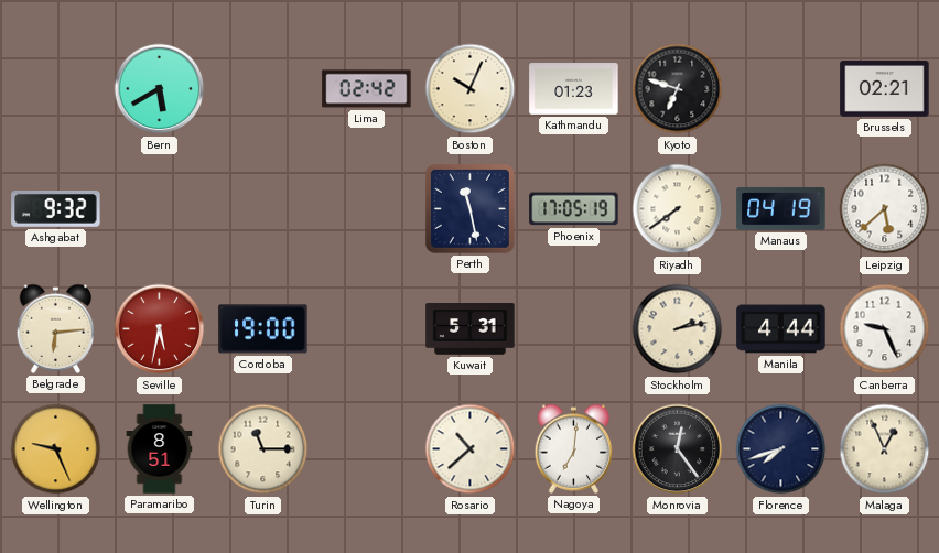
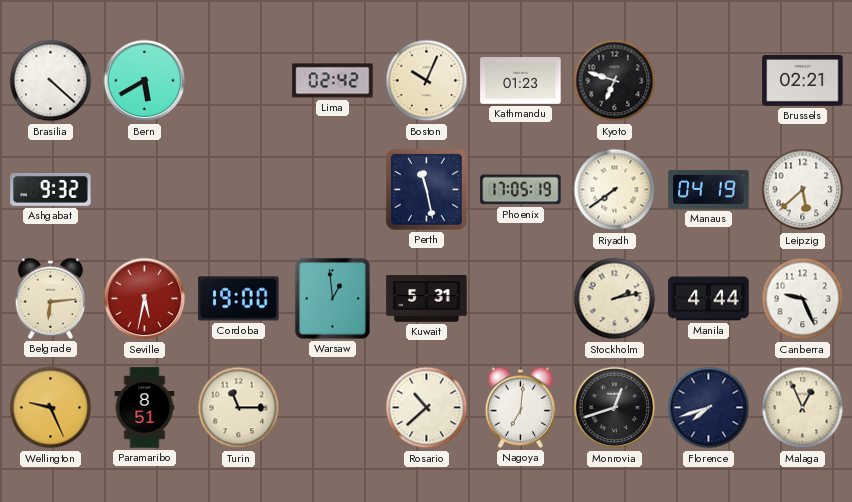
Brasilia: none -> 4:22
Warsaw: none -> 12:59
Monrovia: 12:24 -> 12:42
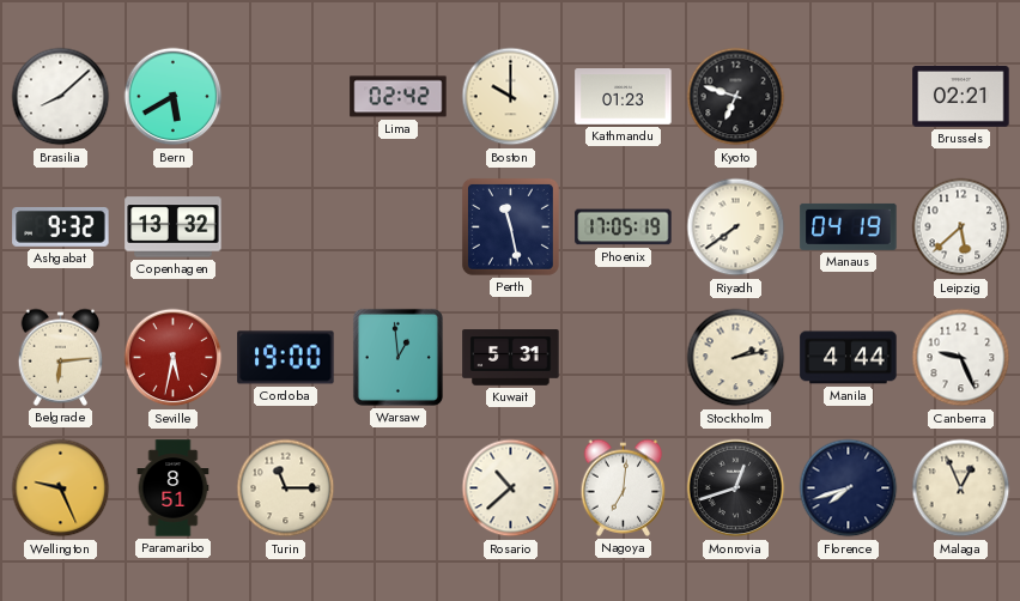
Brasilia: 4:22 -> 8:08
Boston: 10:04 -> 10:00
Copenhagen: none -> 13:32
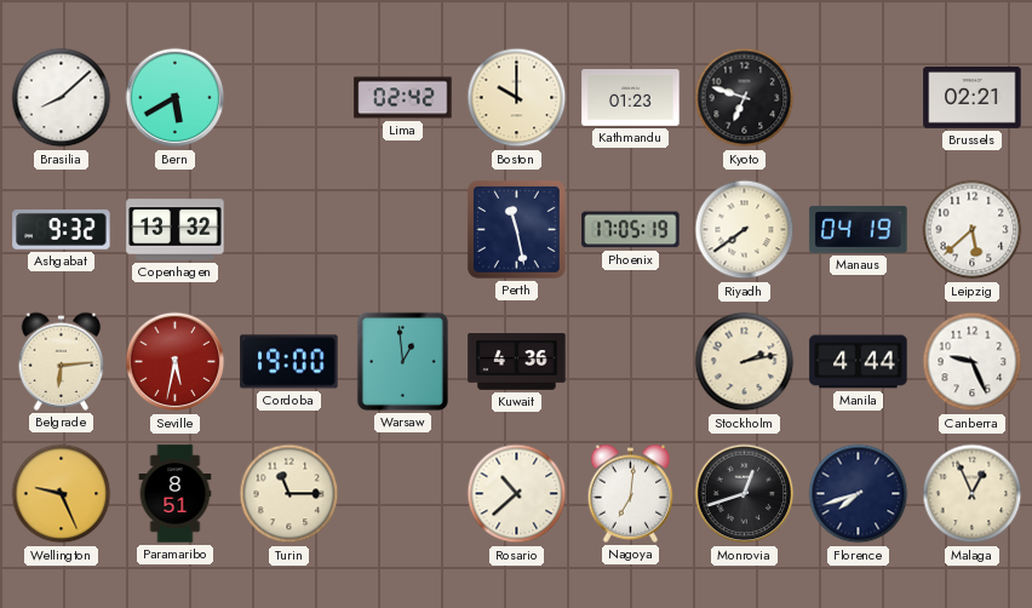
Kuwait: 5:31 -> 4:36
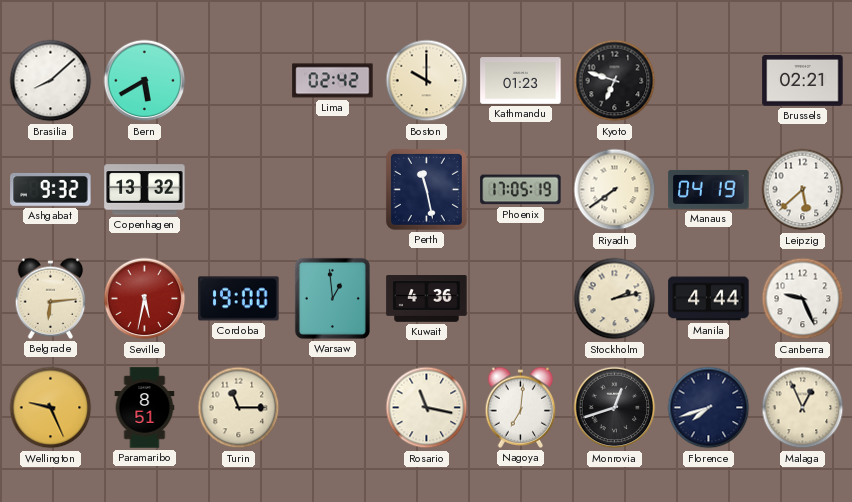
Rosario: 10:38 -> 11:17
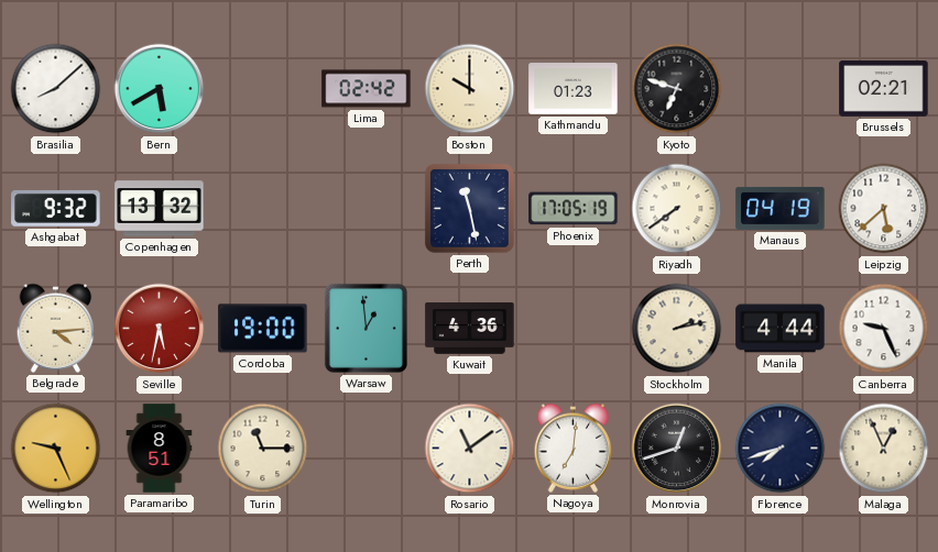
Belgrade: 6:14 -> 4:14
Rosario: 11:17 -> 11:09
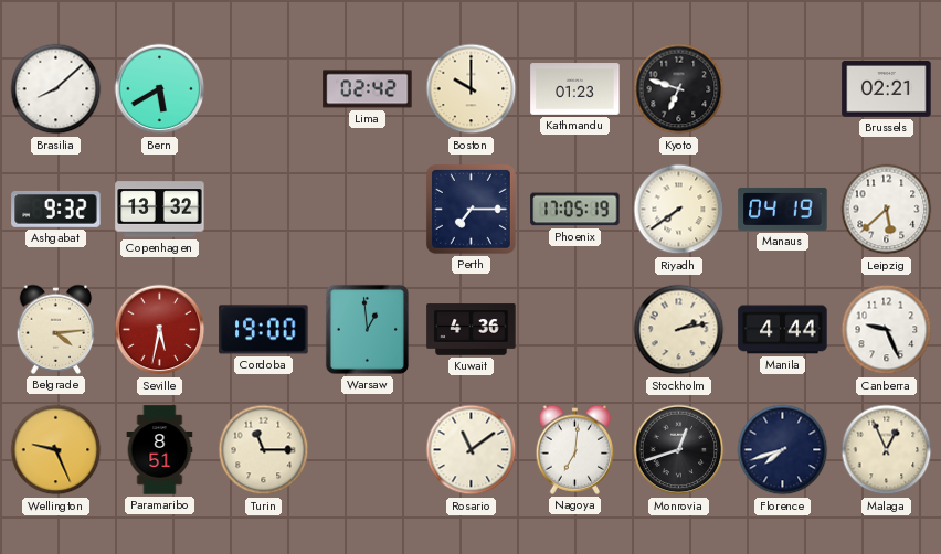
Perth: 11:28 -> 7:15
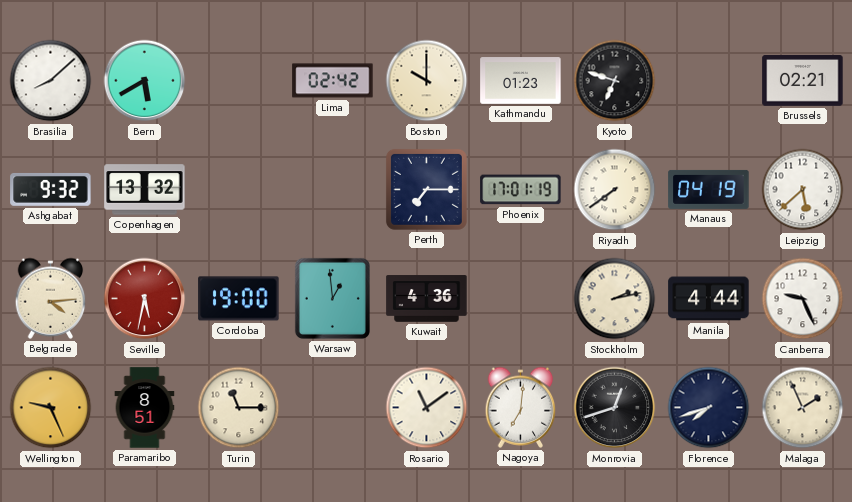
Phoenix: 17:05 -> 17:01
Malaga: 12:56 -> 1:56
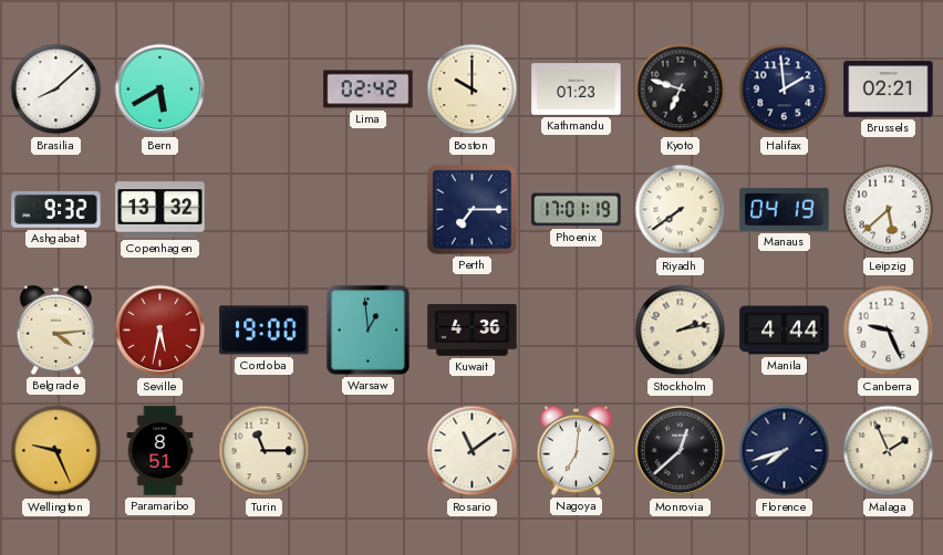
Halifax: none -> 1:59
Monrovia: 12:42 -> 12:38
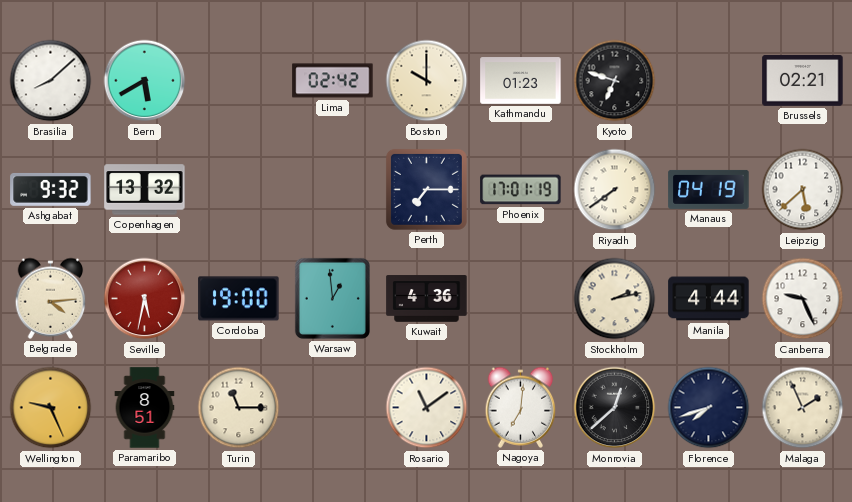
Halifax: 1:59 -> none
